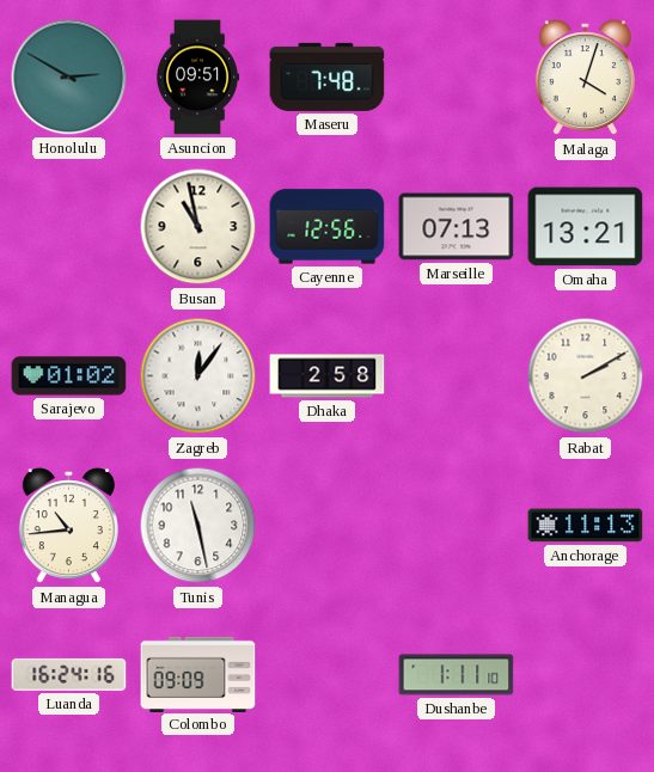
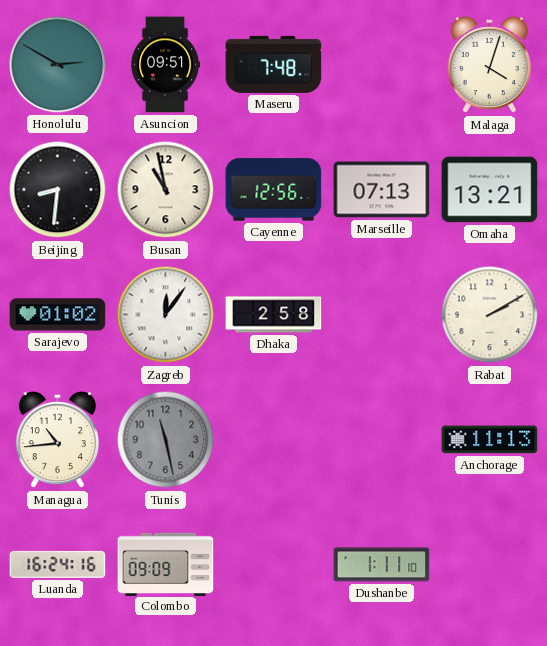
Beijing: none -> 8:31
Tunis dial: white -> grey
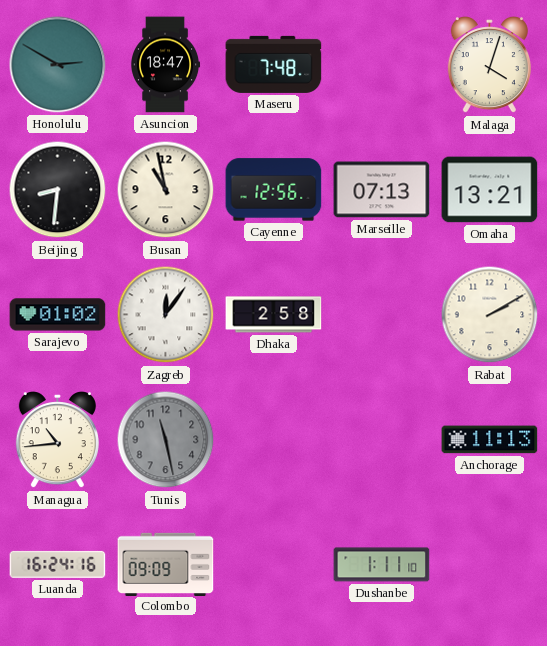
Asuncion: 09:51 -> 18:47
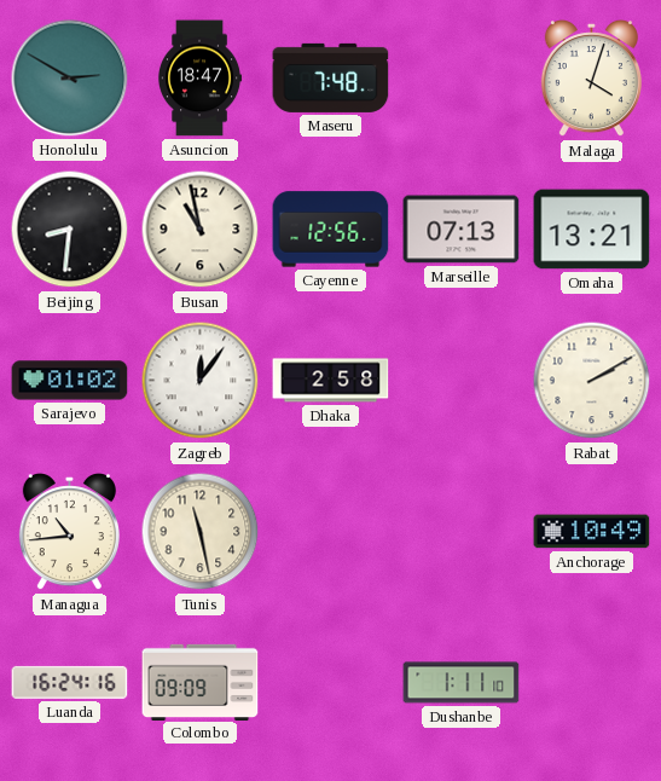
Tunis dial: grey -> cream
Anchorage: 11:13 -> 10:49
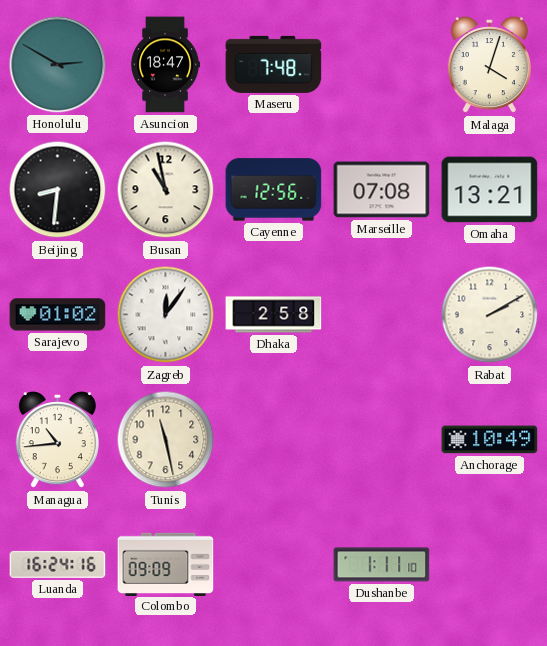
Marseille: 07:13 -> 07:08
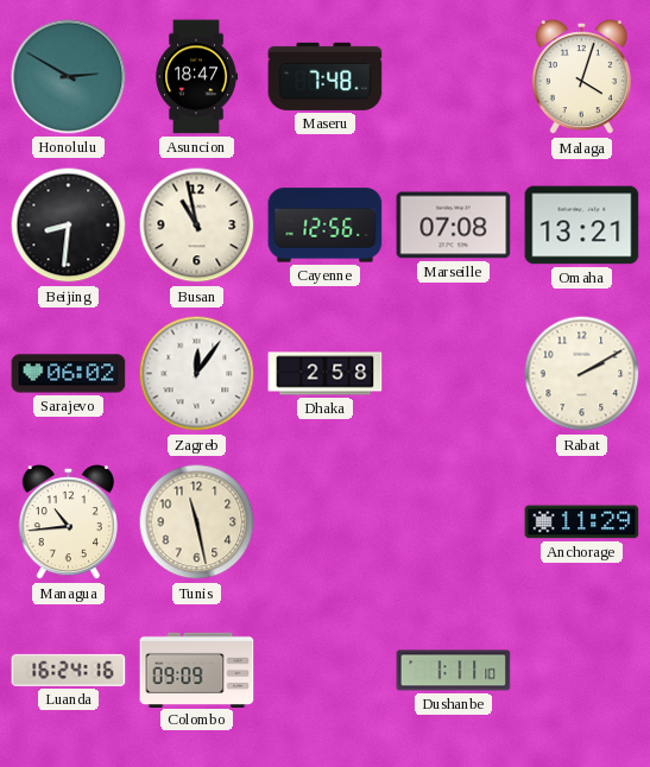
Sarajevo: 01:02 -> 06:02
Anchorage: 10:49 -> 11:29
